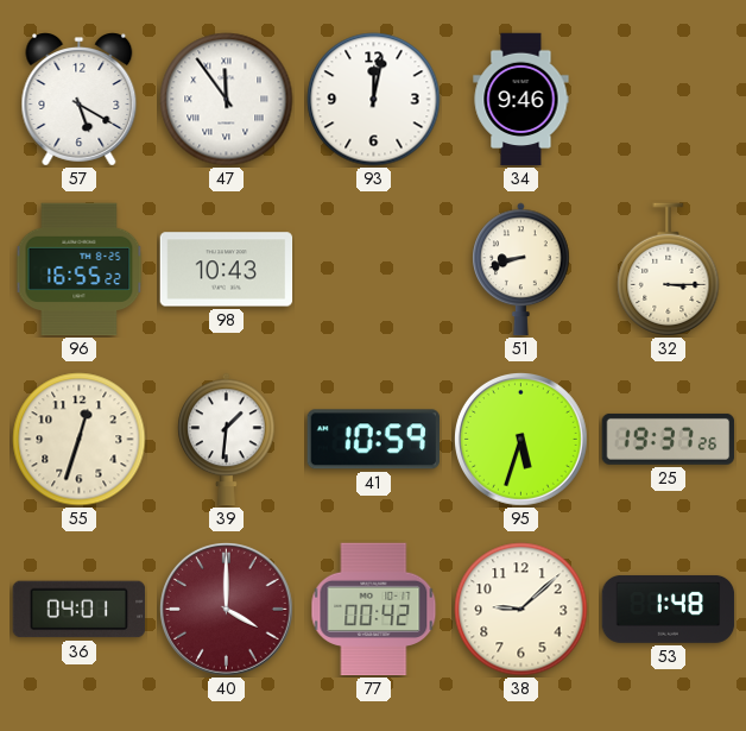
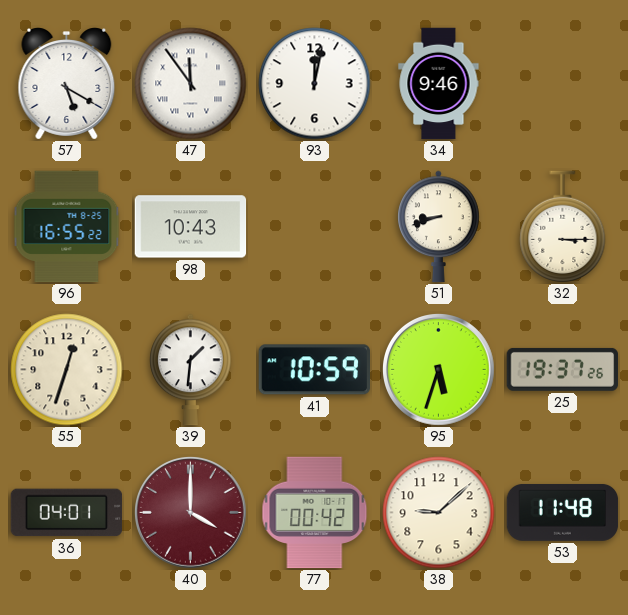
53: 1:48 -> 11:48
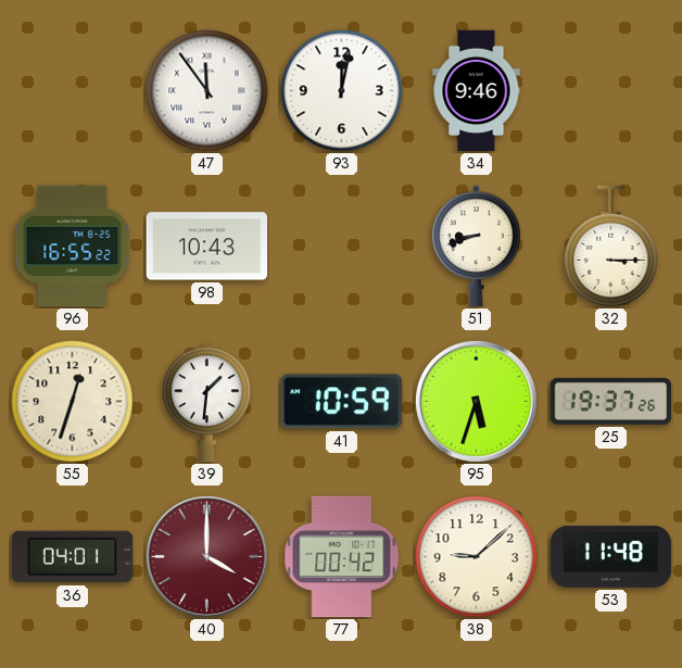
57: 5:20 -> none
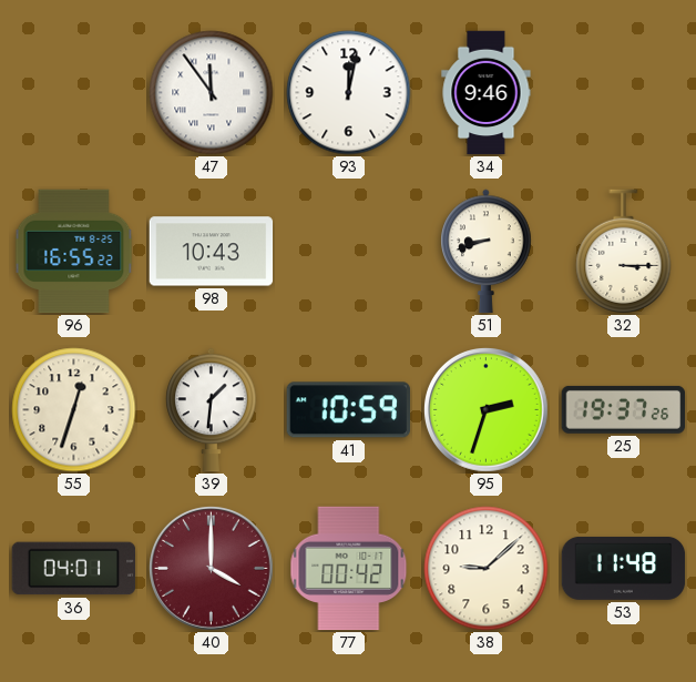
95: 5:33 -> 2:33
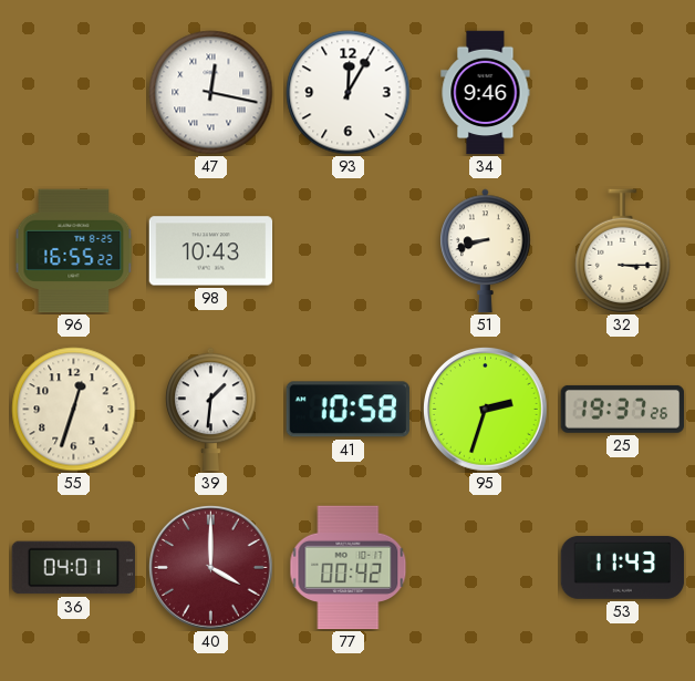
47: 11:54 -> 12:17
93: 12:02 -> 12:05
41: 10:59 -> 10:58
38: 9:08 -> none
53: 11:48 -> 11:43
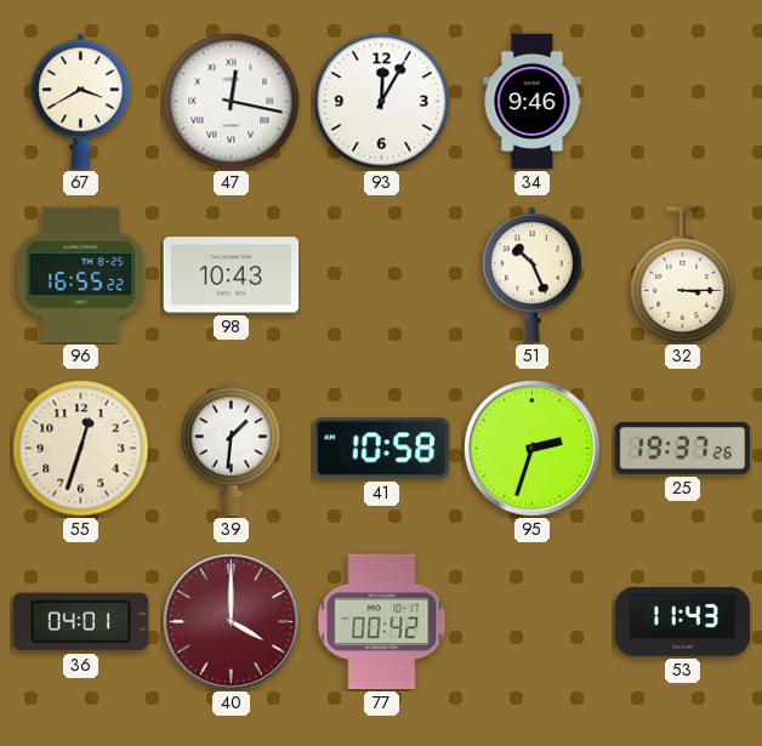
67: none -> 3:40
51: 8:42 -> 10:26
